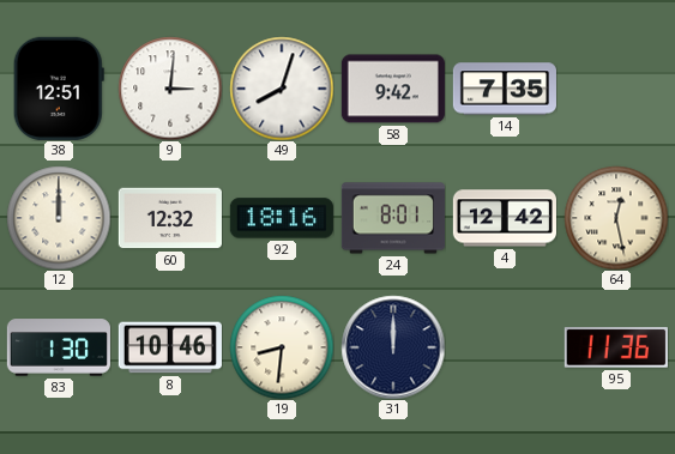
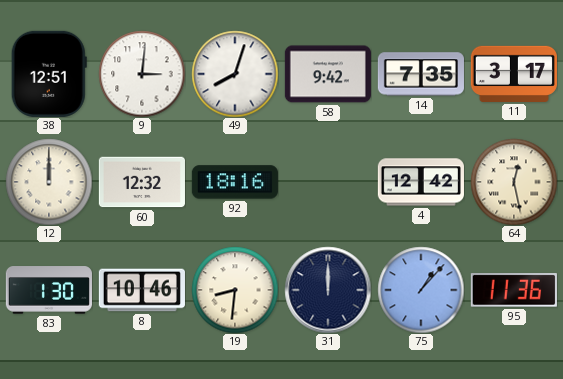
11: none -> 3:17
24: 8:01 -> none
75: none -> 1:07
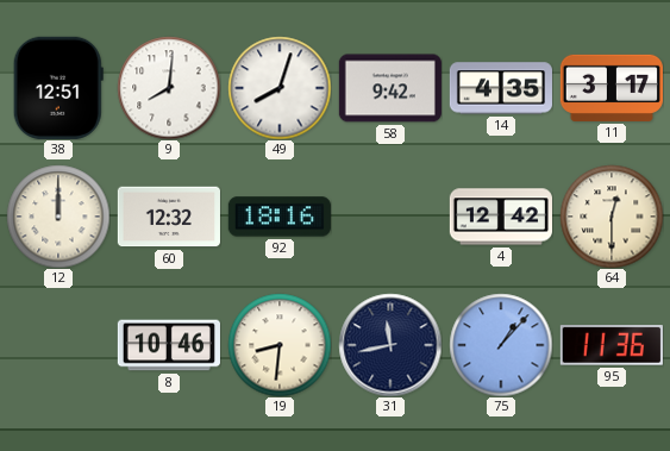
9: 3:01 -> 8:01
14: 7:35 -> 4:35
64: 12:28 -> 12:30
83: 1:30 -> none
31: 12:00 -> 11:43
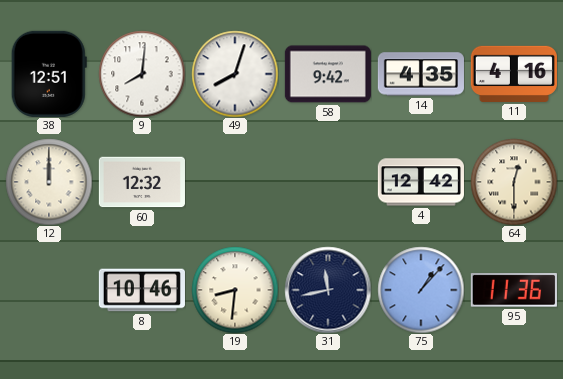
11: 3:17 -> 4:16
92: 18:16 -> none
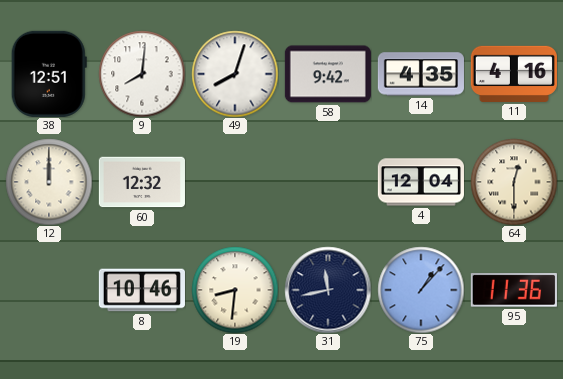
4: 12:42 -> 12:04
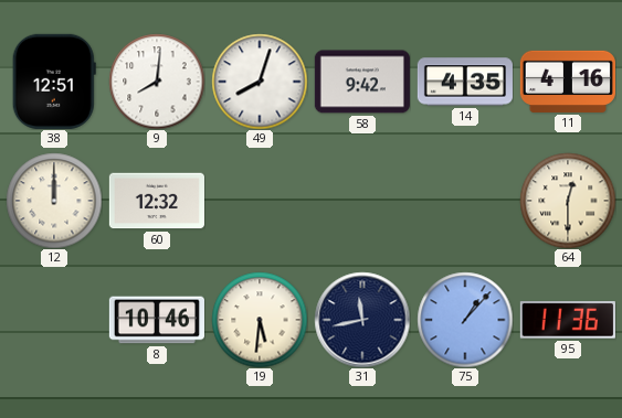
4: 12:04 -> none
19: 8:31 -> 5:31
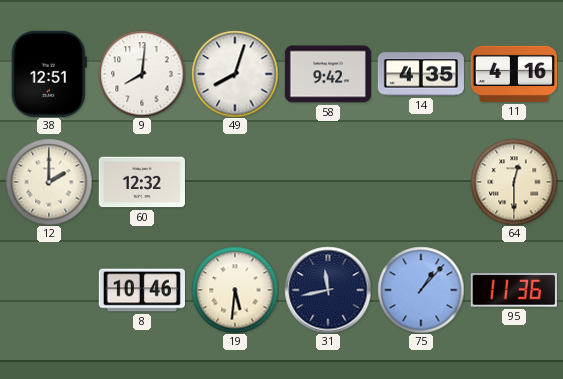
12: 12:00 -> 2:00
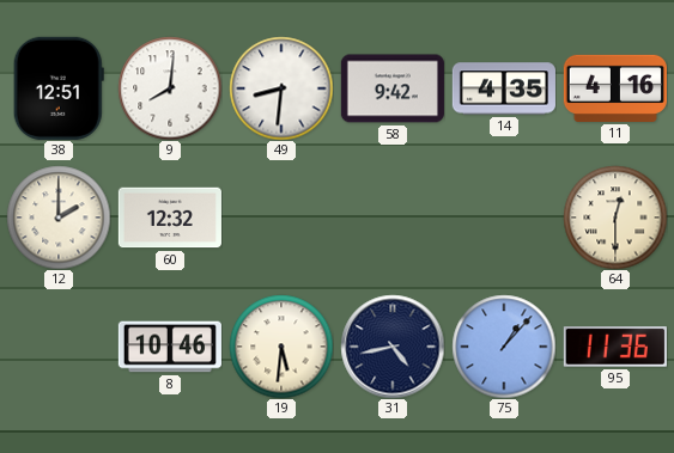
49: 8:03 -> 8:31
31: 11:43 -> 4:43
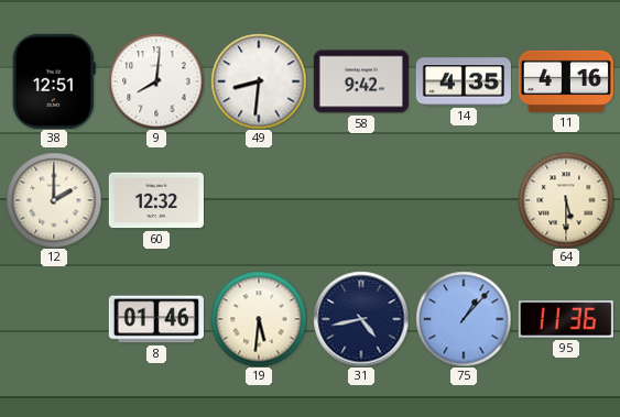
64: 12:30 -> 5:30
8: 10:46 -> 01:46
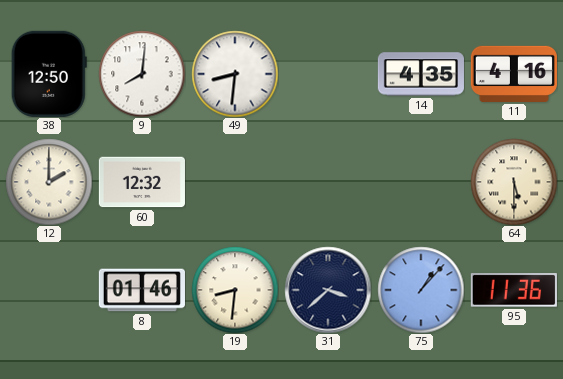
38: 12:51 -> 12:50
58: 9:42 -> none
19: 5:31 -> 8:31
31: 4:43 -> 3:38
